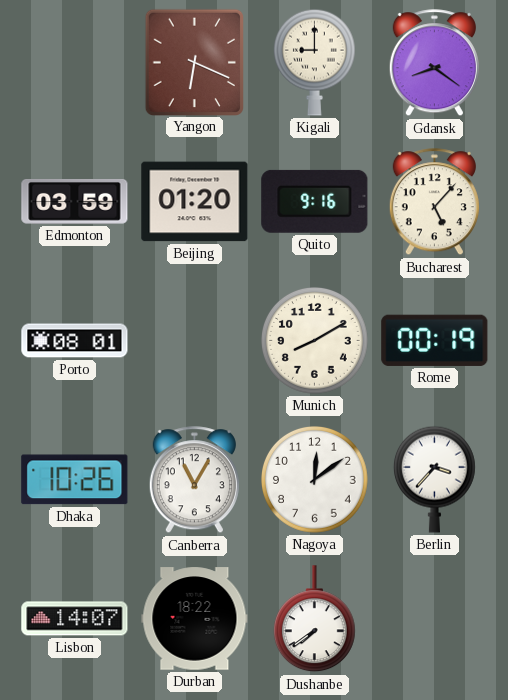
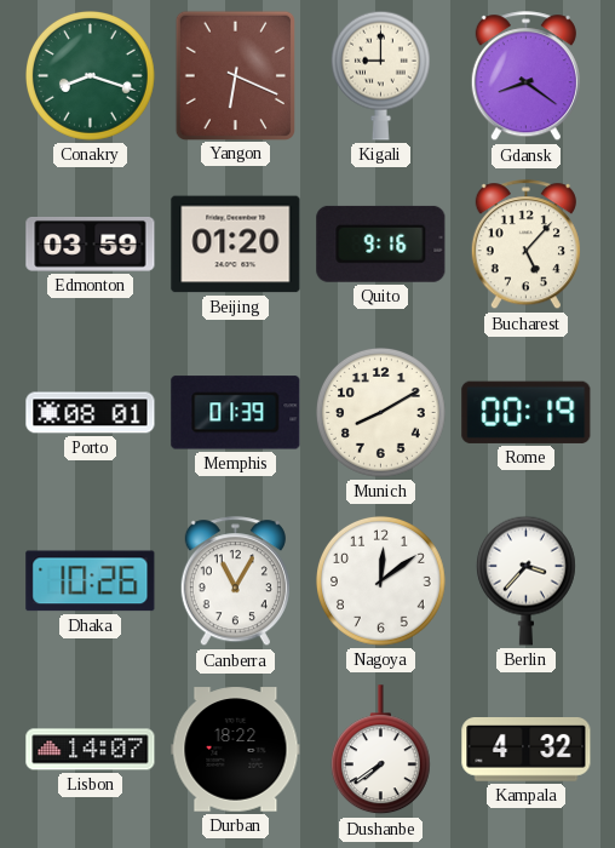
Conakry: none -> 8:18
Memphis: none -> 01:39
Kampala: none -> 4:32
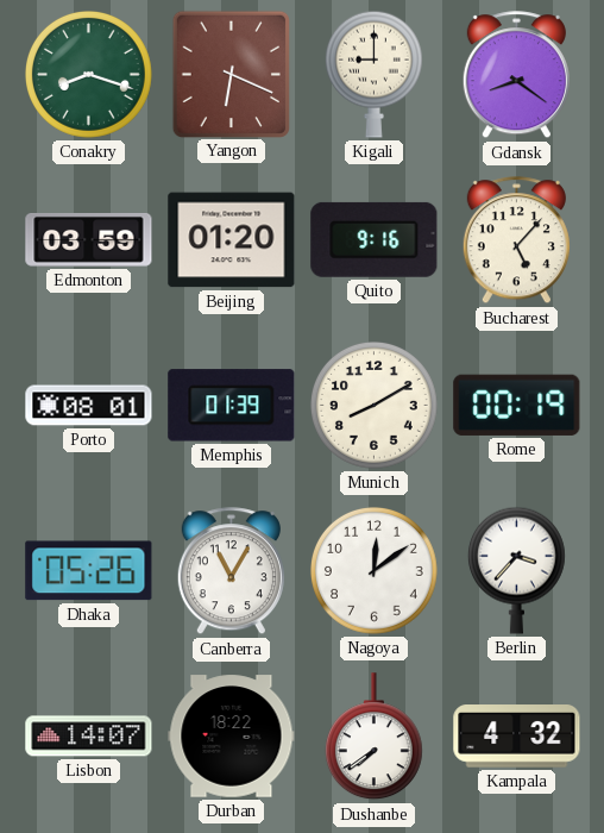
Dhaka: 10:26 -> 05:26
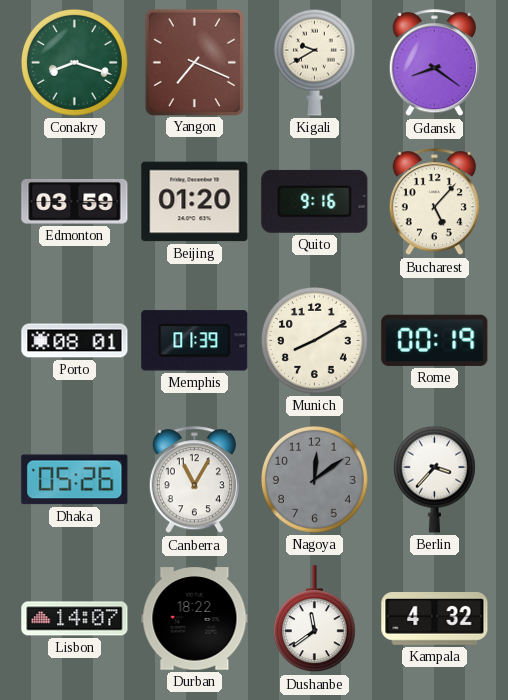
Yangon: 6:19 -> 7:19
Kigali: 9:00 -> 9:40
Nagoya dial: white -> grey
Dushanbe: 7:39 -> 11:39
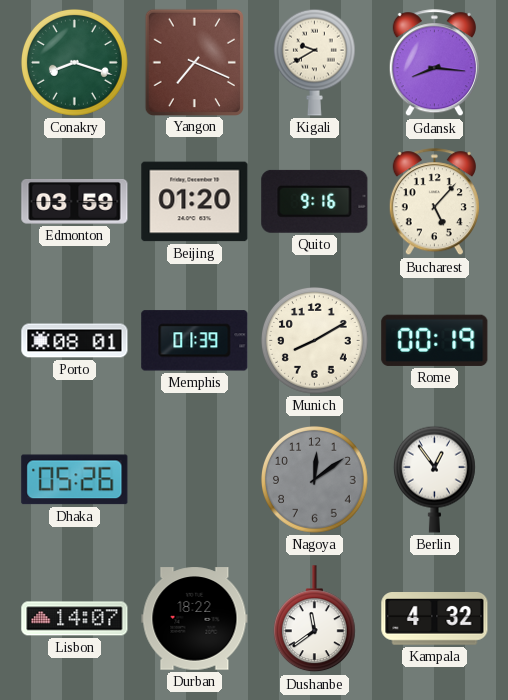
Gdansk: 8:21 -> 8:16
Canberra: 11:05 -> none
Berlin: 3:37 -> 12:54
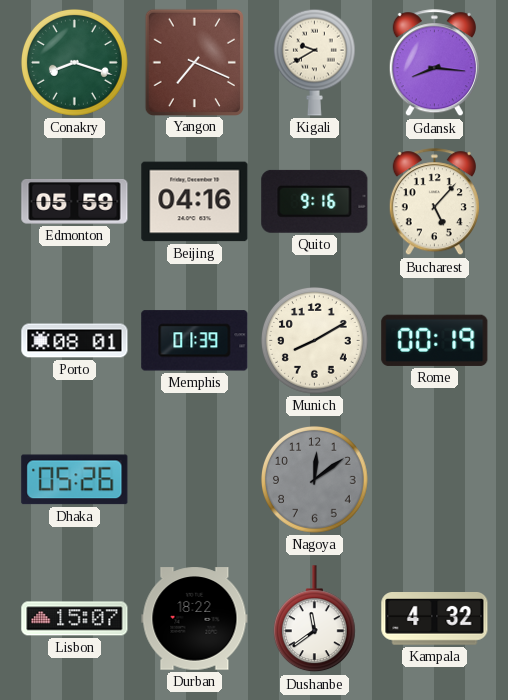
Edmonton: 03:59 -> 05:59
Beijing: 01:20 -> 04:16
Berlin: 12:54 -> none
Lisbon: 14:07 -> 15:07
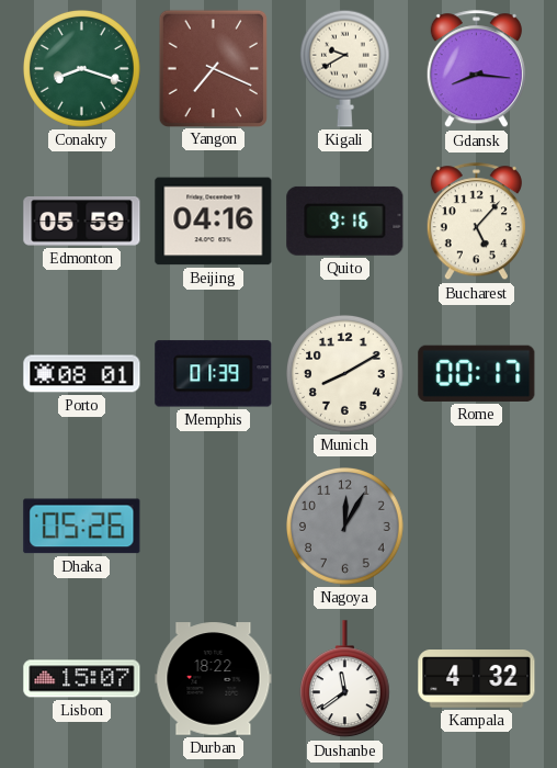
Rome: 00:19 -> 00:17
Nagoya: 12:09 -> 12:05
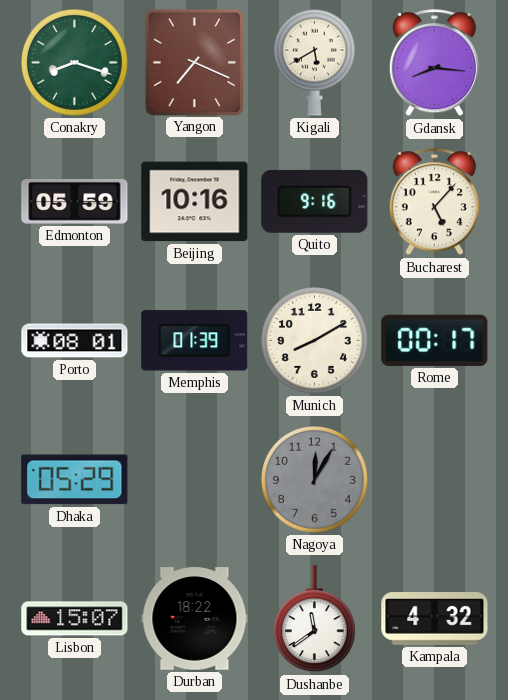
Kigali: 9:40 -> 5:40
Beijing: 04:16 -> 10:16
Dhaka: 05:26 -> 05:29
